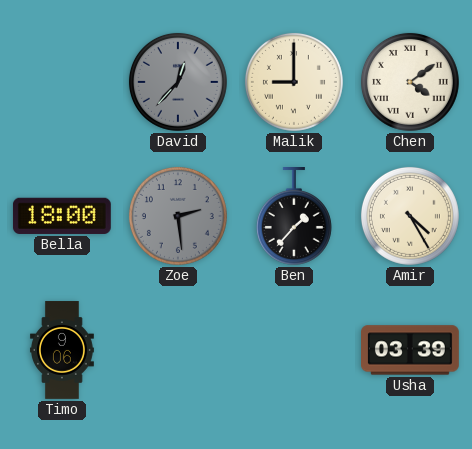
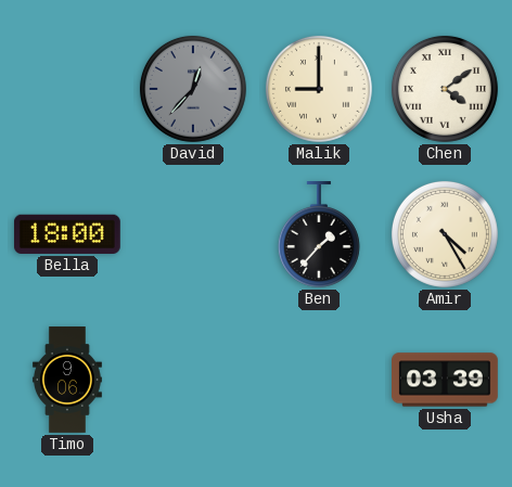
Zoe: 2:29 -> none
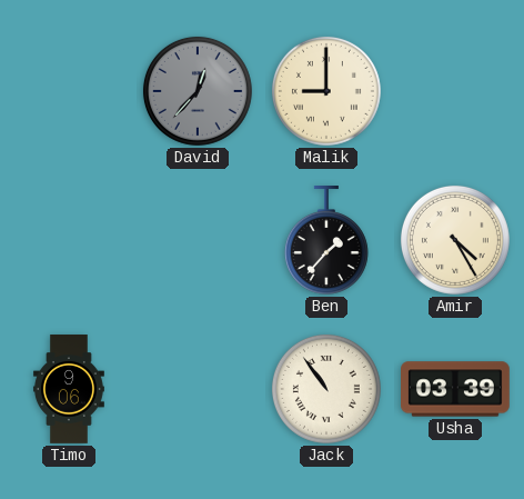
Chen: 4:09 -> none
Bella: 18:00 -> none
Jack: none -> 10:54
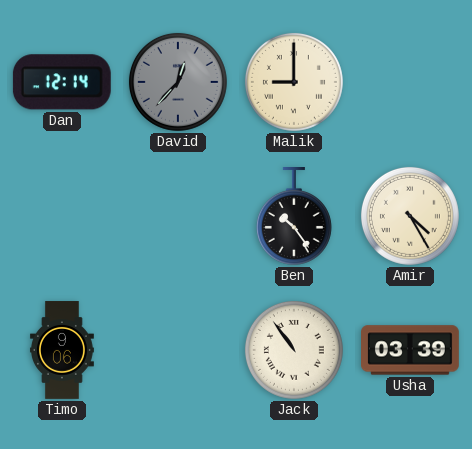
Dan: none -> 12:14
Ben: 1:37 -> 10:24
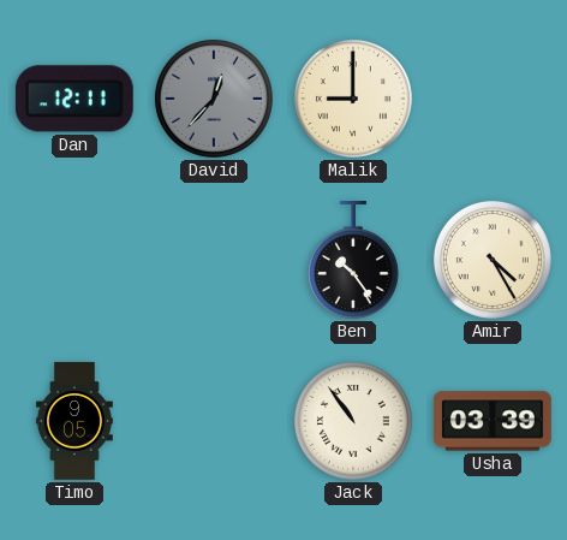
Dan: 12:14 -> 12:11
Timo: 9:06 -> 9:05
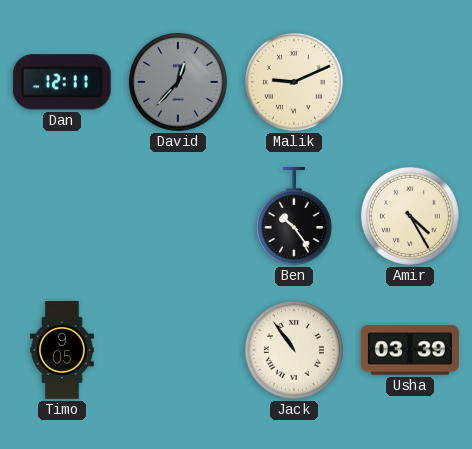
Malik: 9:00 -> 9:11
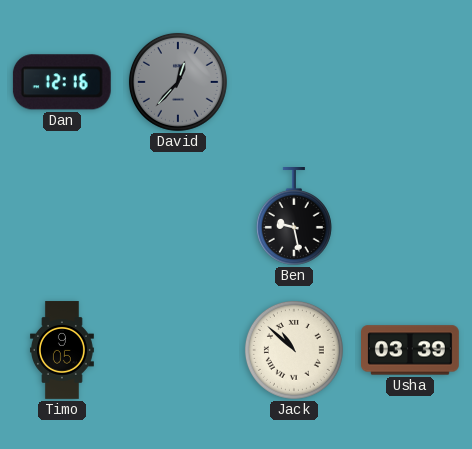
Dan: 12:11 -> 12:16
Malik: 9:11 -> none
Ben: 10:24 -> 9:28
Amir: 4:25 -> none
Jack: 10:54 -> 10:52
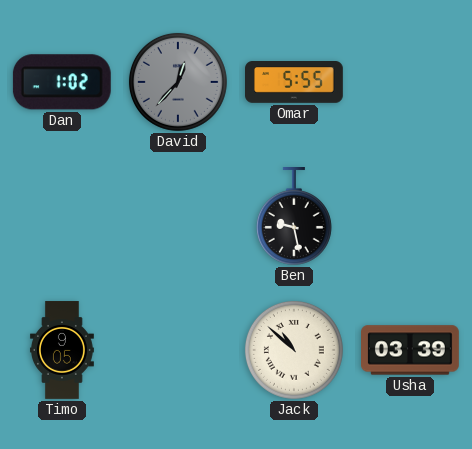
Dan: 12:16 -> 1:02
Omar: none -> 5:55
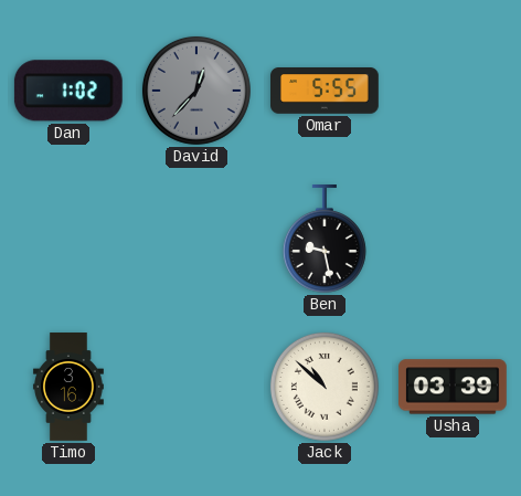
Timo: 9:05 -> 3:16
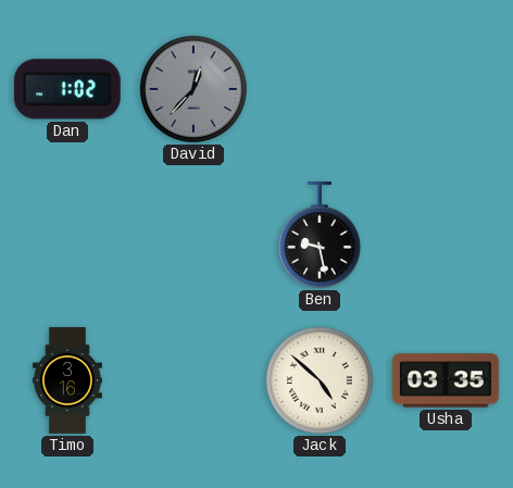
Omar: 5:55 -> none
Jack: 10:52 -> 4:52
Usha: 03:39 -> 03:35
